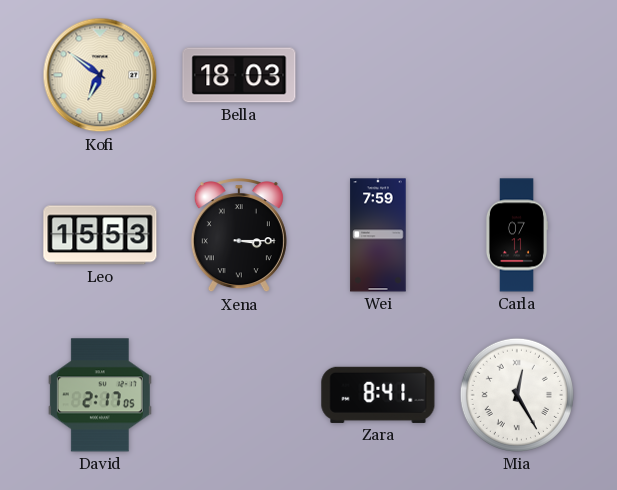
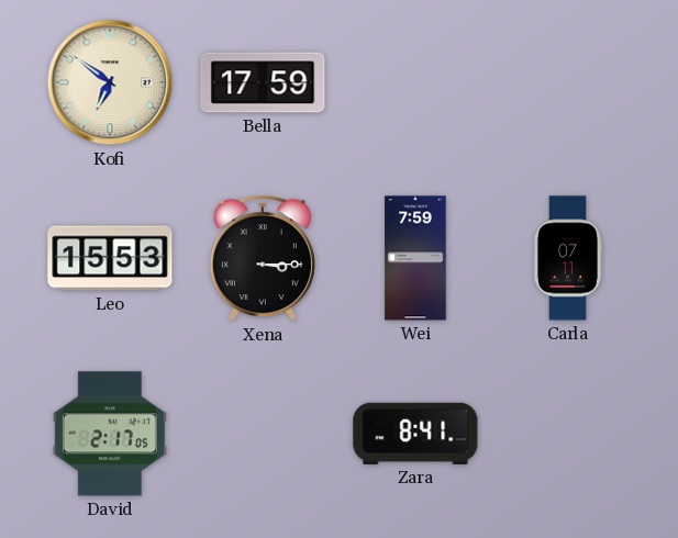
Bella: 18:03 -> 17:59
Mia: 12:25 -> none
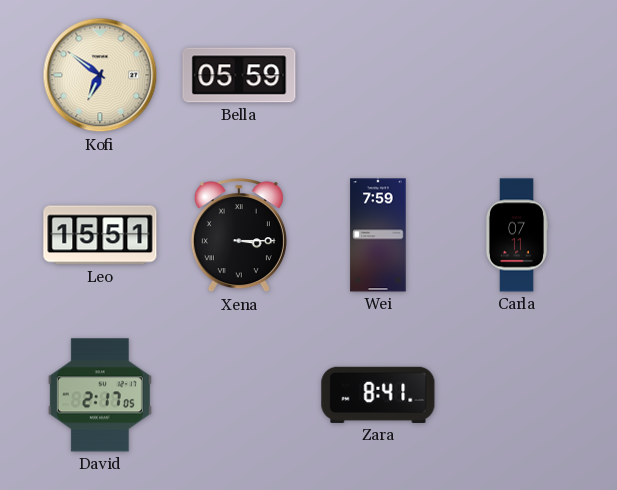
Bella: 17:59 -> 05:59
Leo: 15:53 -> 15:51
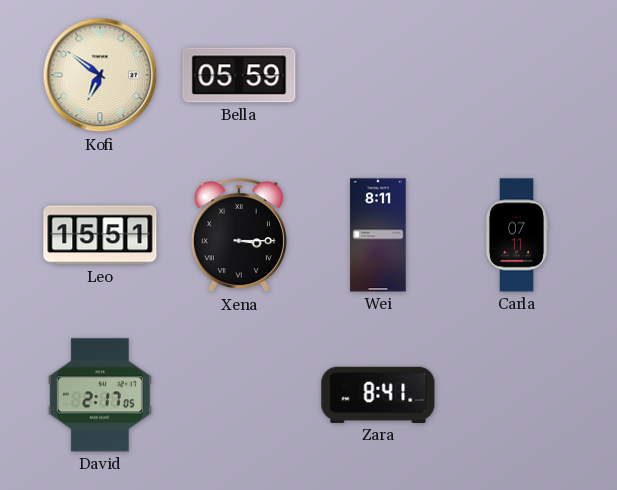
Wei: 7:59 -> 8:11
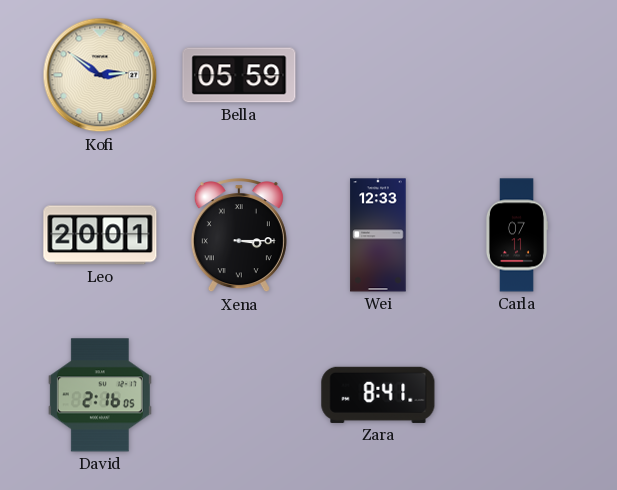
Kofi: 6:51 -> 2:51
Leo: 15:51 -> 20:01
Wei: 8:11 -> 12:33
David: 2:17 -> 2:16
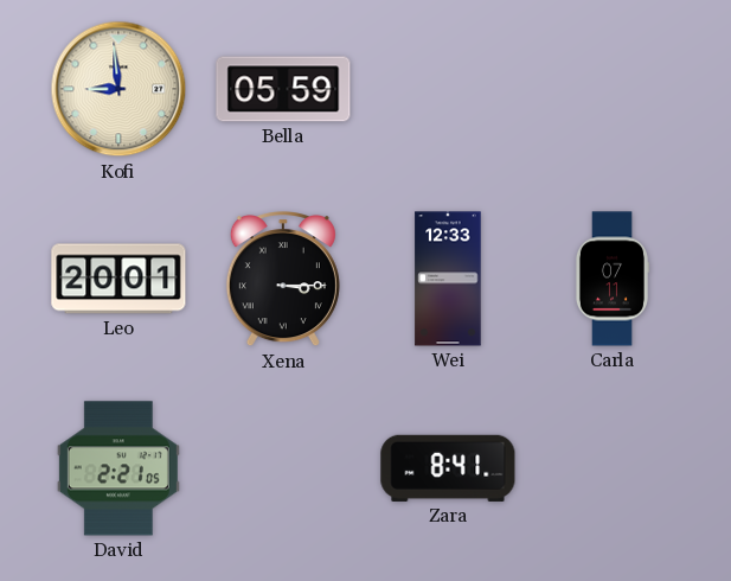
Kofi: 2:51 -> 8:59
David: 2:16 -> 2:21
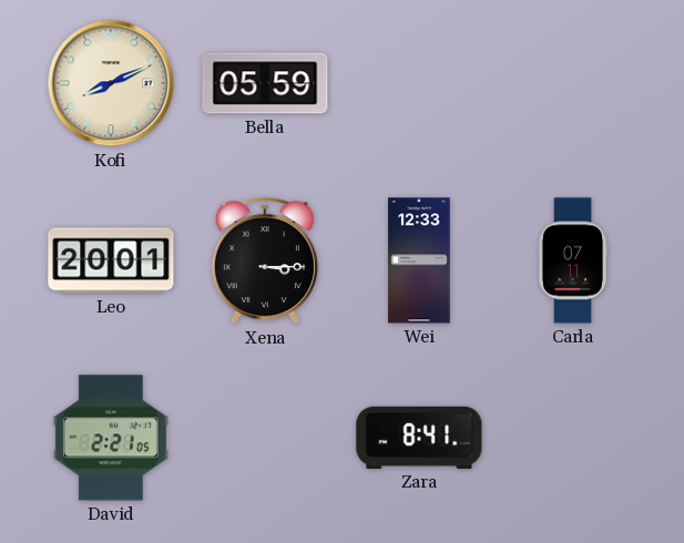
Kofi: 8:59 -> 8:11
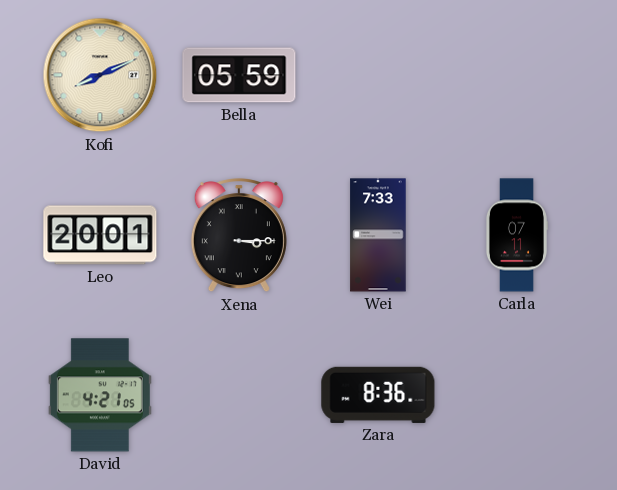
Wei: 12:33 -> 7:33
David: 2:21 -> 4:21
Zara: 8:41 -> 8:36
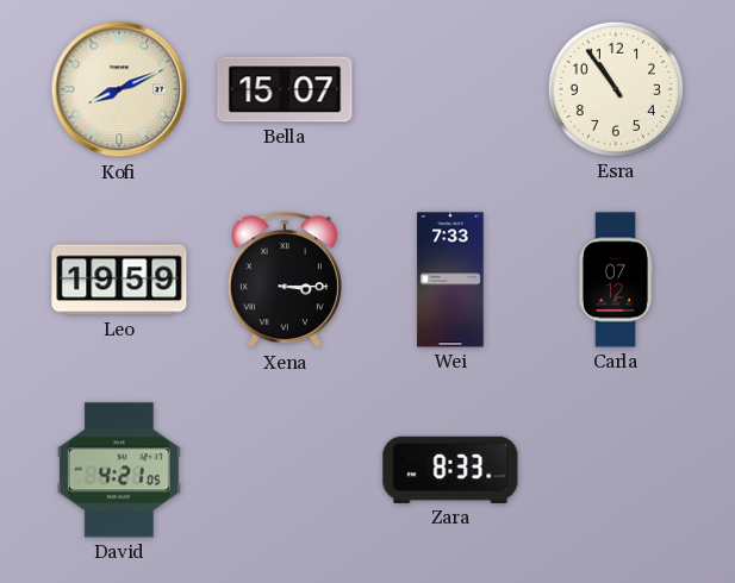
Bella: 05:59 -> 15:07
Esra: none -> 10:54
Leo: 20:01 -> 19:59
Carla: 07:11 -> 07:12
Zara: 8:36 -> 8:33
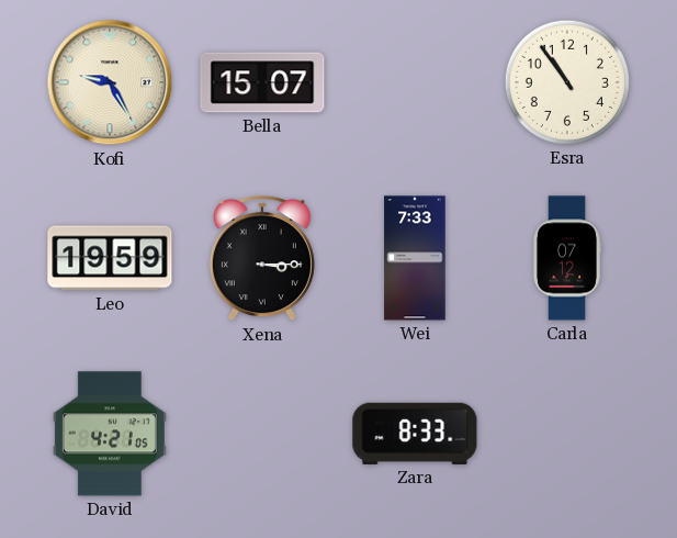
Kofi: 8:11 -> 9:25
